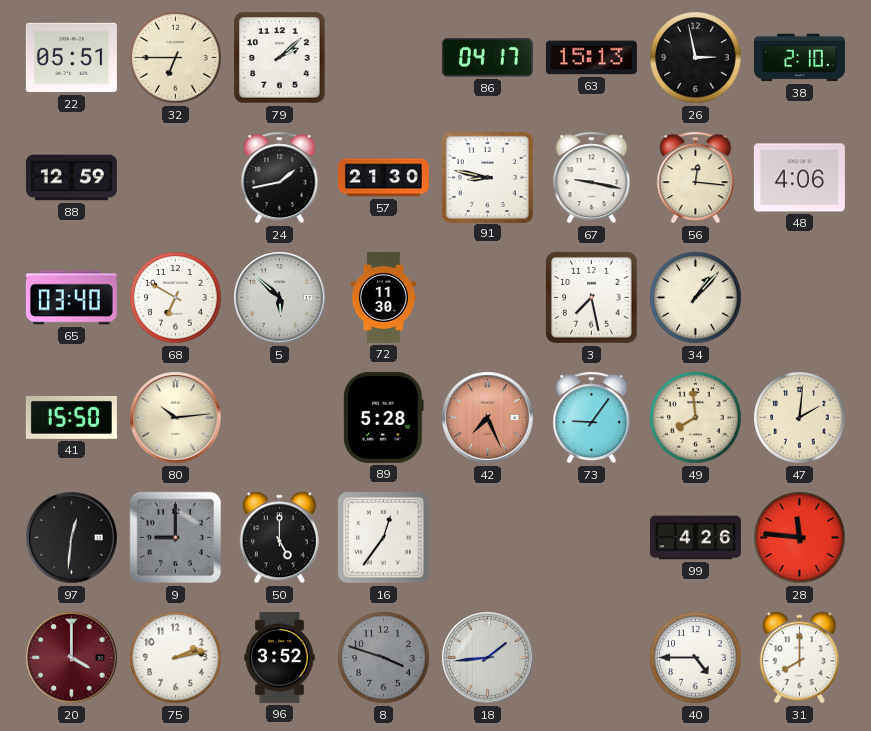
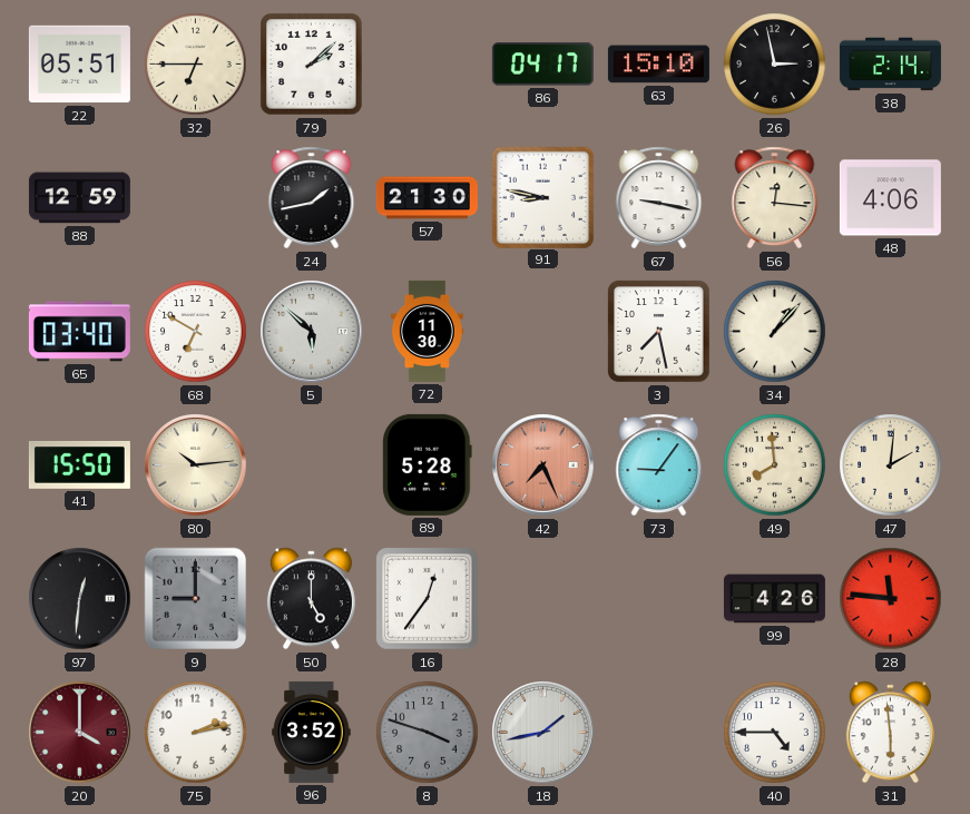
63: 15:13 -> 15:10
38: 2:10 -> 2:14
18: 1:44 -> 1:43
31: 8:00 -> 5:59
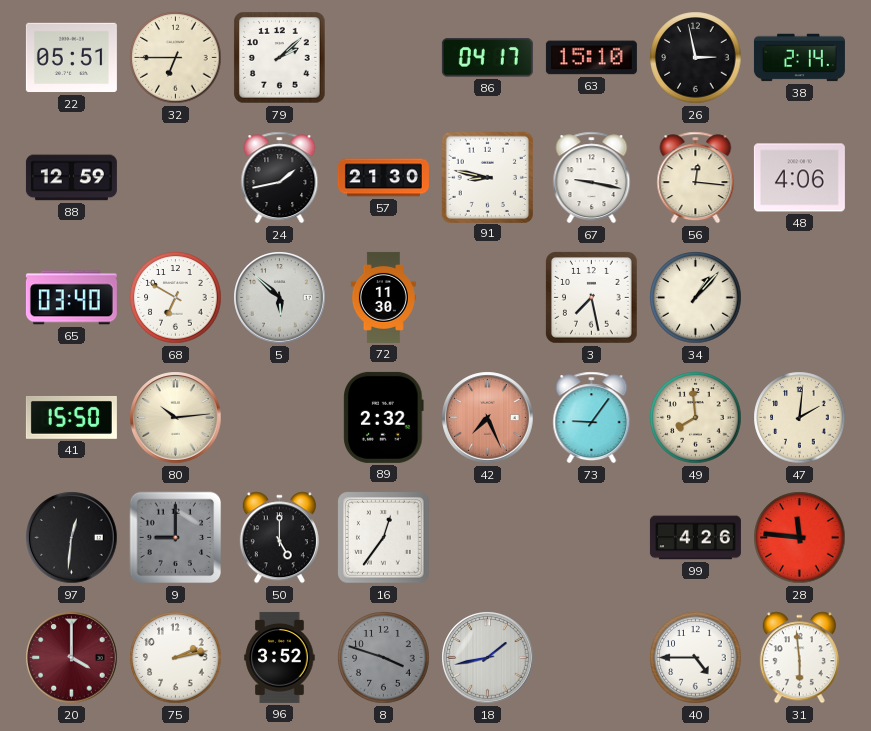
89: 5:28 -> 2:32
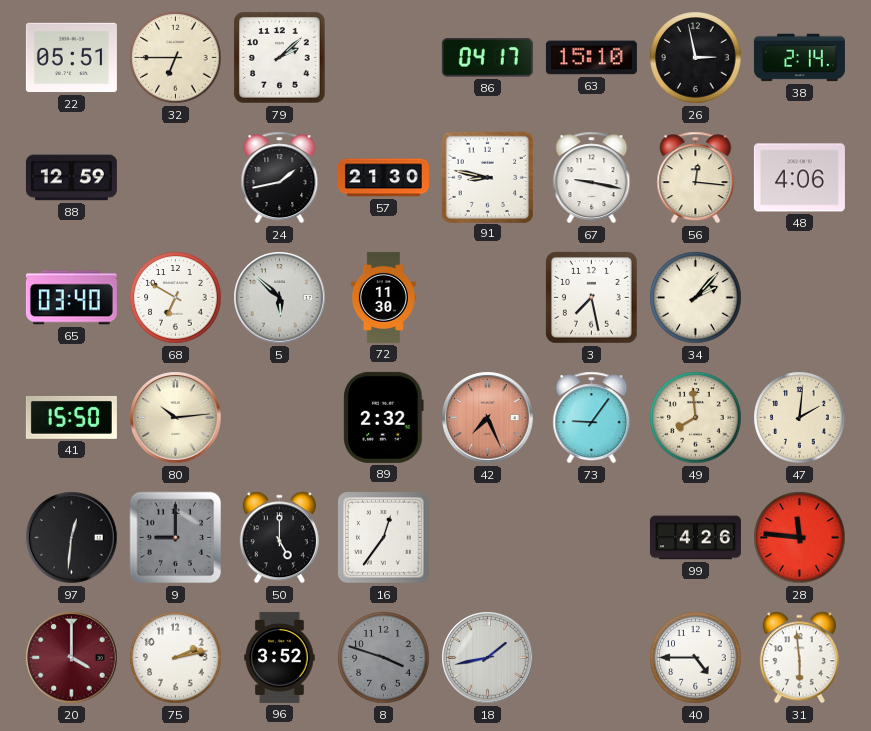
34: 1:07 -> 2:07
